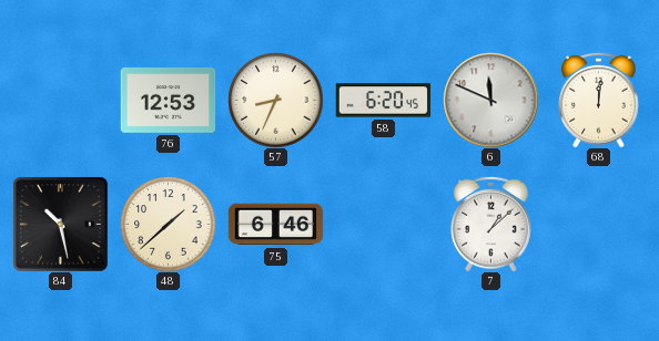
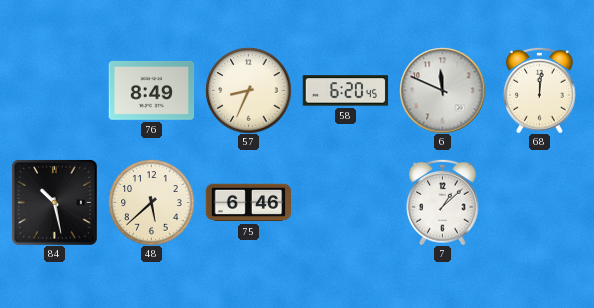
76: 12:53 -> 8:49
48: 1:38 -> 5:38
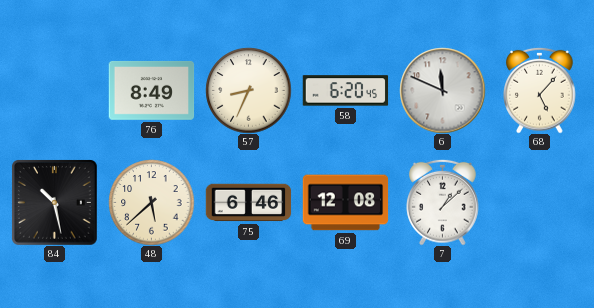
68: 12:01 -> 5:07
69: none -> 12:08
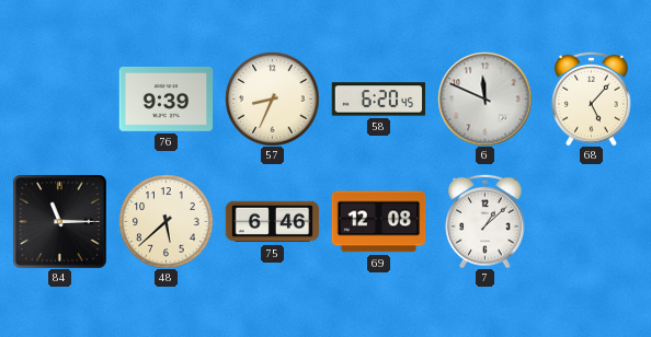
76: 8:49 -> 9:39
84: 10:28 -> 11:15
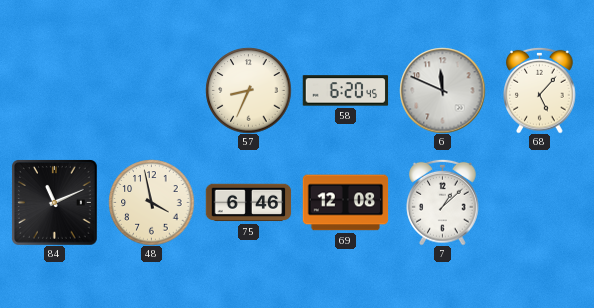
76: 9:39 -> none
84: 11:15 -> 11:11
48: 5:38 -> 3:58
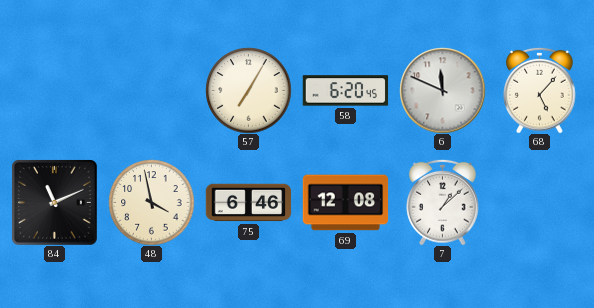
57: 8:34 -> 7:05
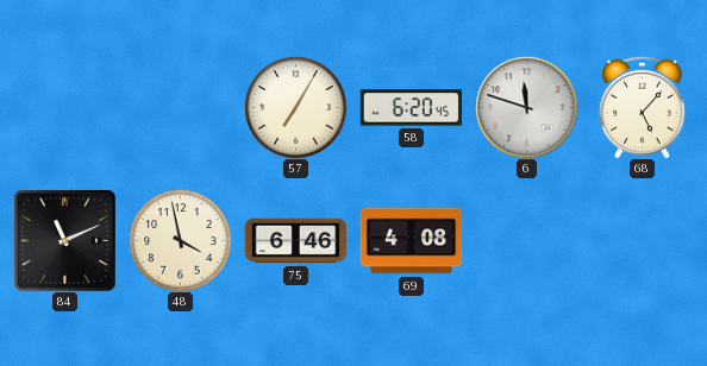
6: 11:49 -> 11:48
69: 12:08 -> 4:08
7: 1:08 -> none
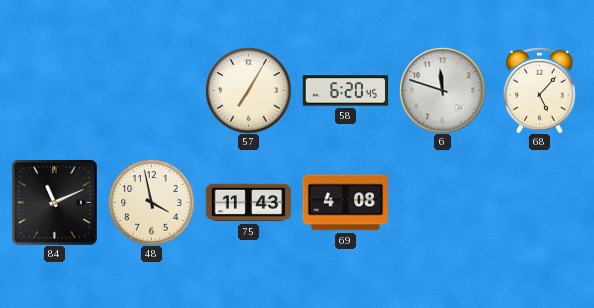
75: 6:46 -> 11:43
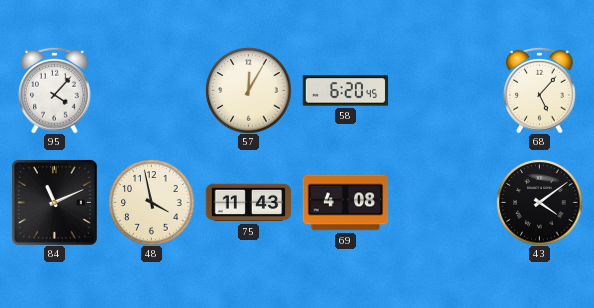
95: none -> 4:07
57: 7:05 -> 12:05
6: 11:48 -> none
43: none -> 4:09
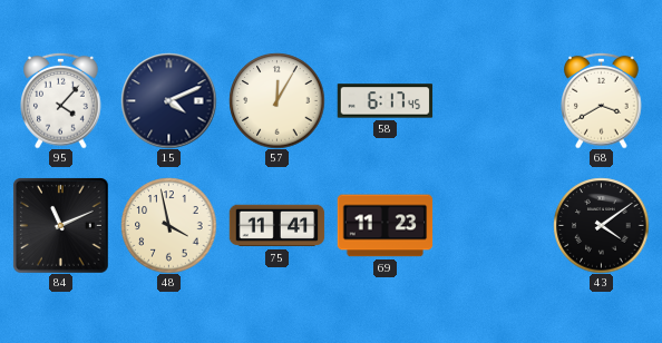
15: none -> 4:11
58: 6:20 -> 6:17
68: 5:07 -> 3:40
75: 11:43 -> 11:41
69: 4:08 -> 11:23
